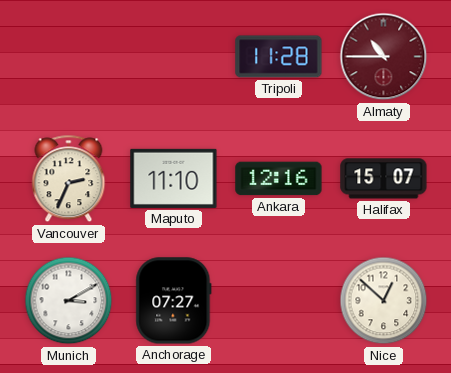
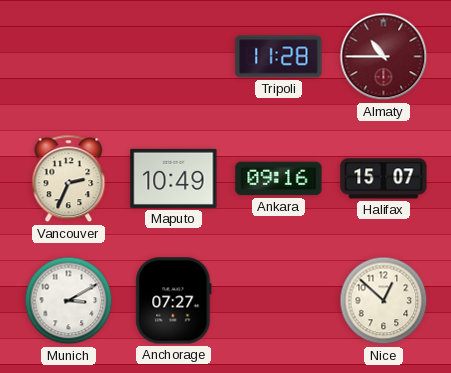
Maputo: 11:10 -> 10:49
Ankara: 12:16 -> 09:16
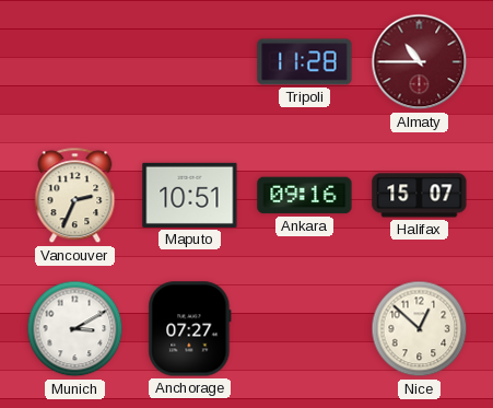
Maputo: 10:49 -> 10:51
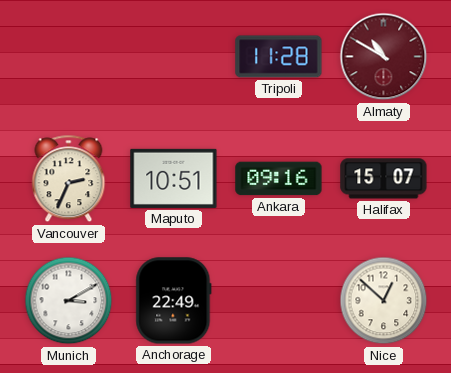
Almaty: 10:45 -> 10:50
Anchorage: 07:27 -> 22:49
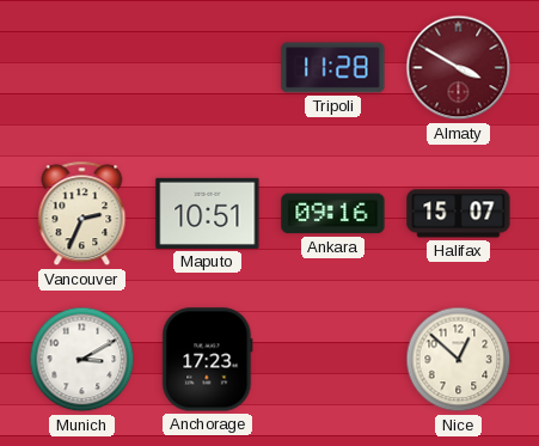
Almaty: 10:50 -> 3:50
Anchorage: 22:49 -> 17:23
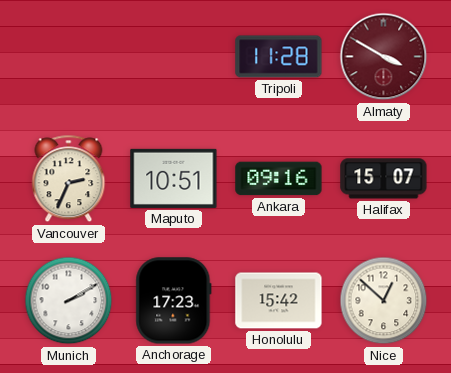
Munich: 3:10 -> 2:10
Honolulu: none -> 15:42
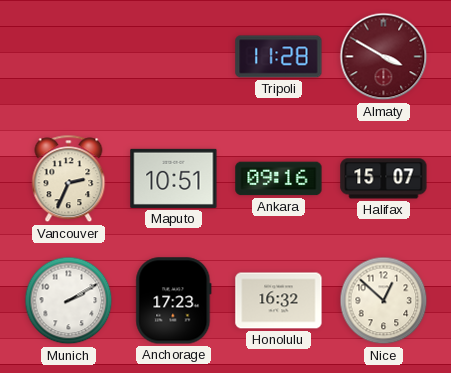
Honolulu: 15:42 -> 16:32
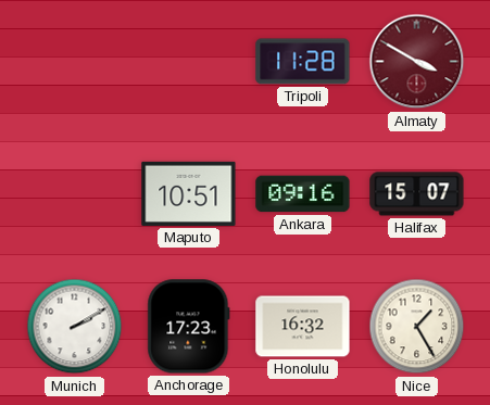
Vancouver: 2:34 -> none
Nice: 12:52 -> 1:25
